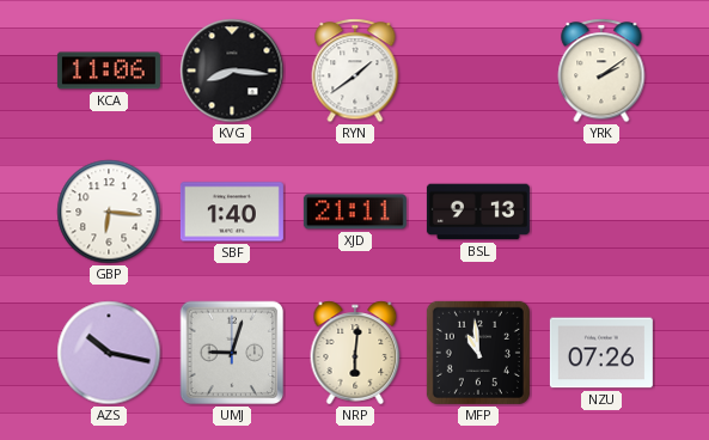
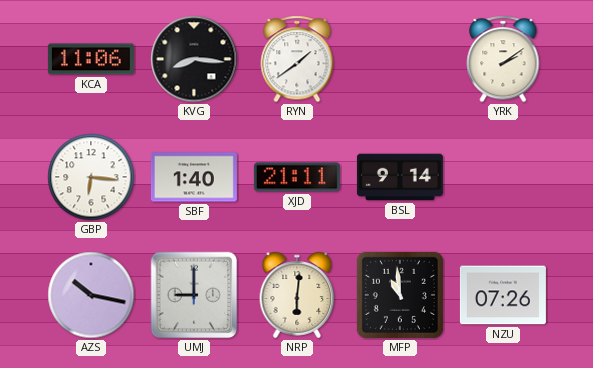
BSL: 9:13 -> 9:14
UMJ: 9:03 -> 9:00
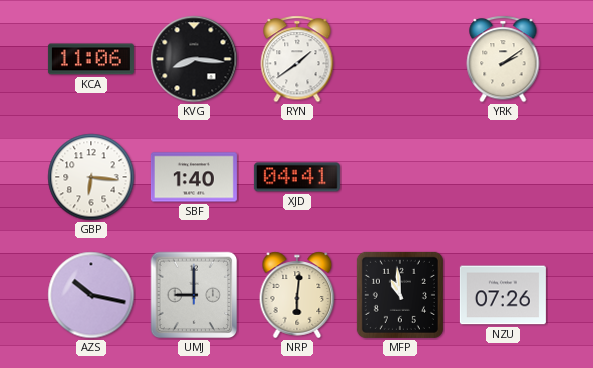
XJD: 21:11 -> 04:41
BSL: 9:14 -> none
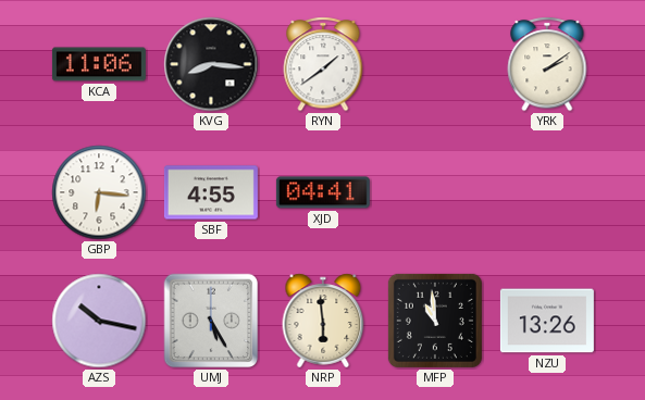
SBF: 1:40 -> 4:55
UMJ: 9:00 -> 5:25
NRP: 6:01 -> 5:59
NZU: 07:26 -> 13:26
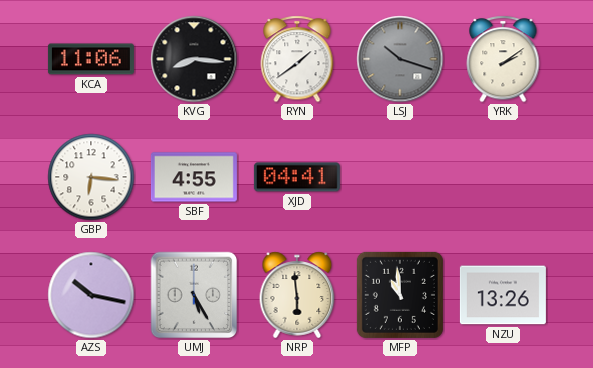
LSJ: none -> 10:18
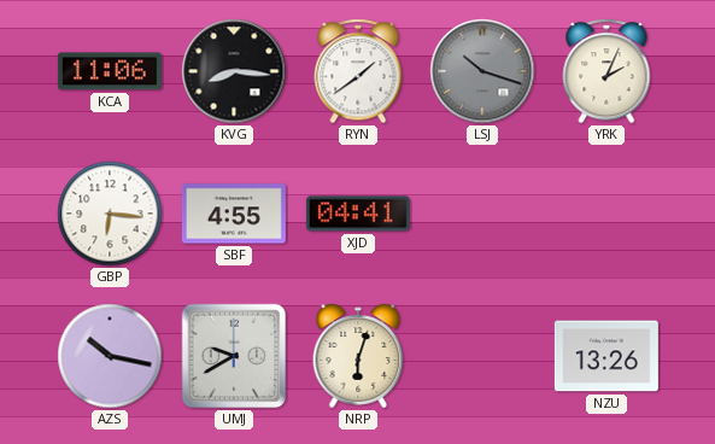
YRK: 2:09 -> 2:04
UMJ: 5:25 -> 9:40
NRP: 5:59 -> 6:03
MFP: 10:59 -> none
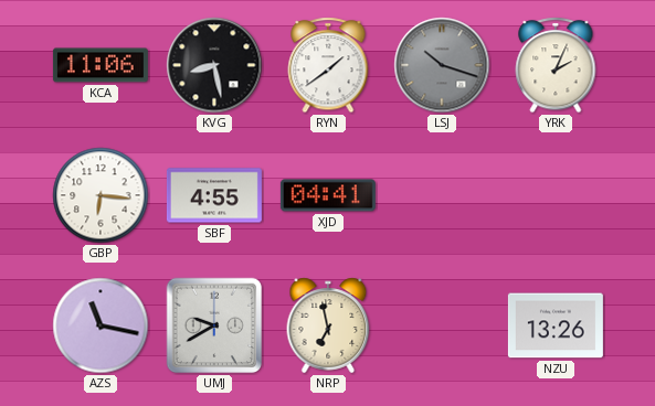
KVG: 8:16 -> 8:28
AZS: 10:17 -> 11:17
NRP: 6:03 -> 6:58
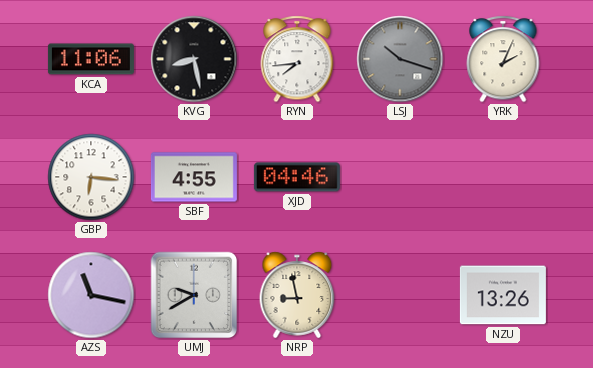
RYN: 1:39 -> 7:44
XJD: 04:41 -> 04:46
NRP: 6:58 -> 8:58
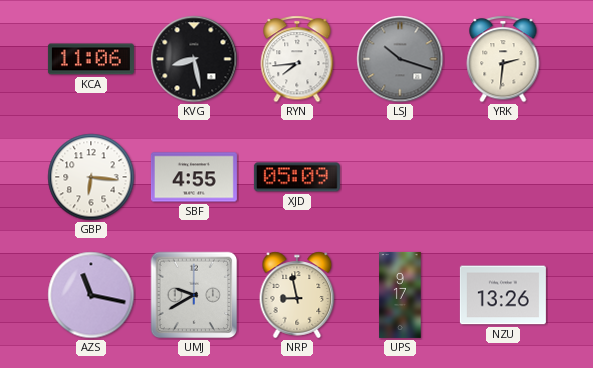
YRK: 2:04 -> 2:31
XJD: 04:46 -> 05:09
UPS: none -> 9:17
